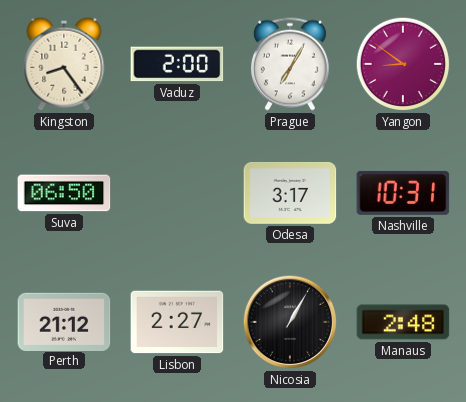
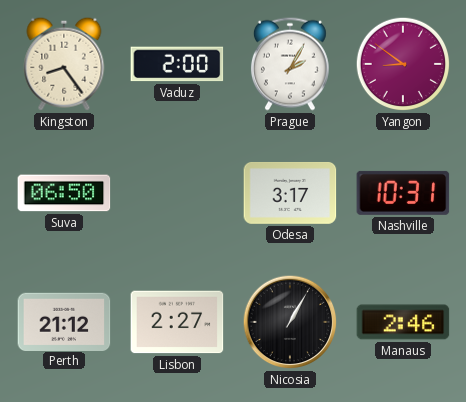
Prague: 7:05 -> 2:05
Manaus: 2:48 -> 2:46
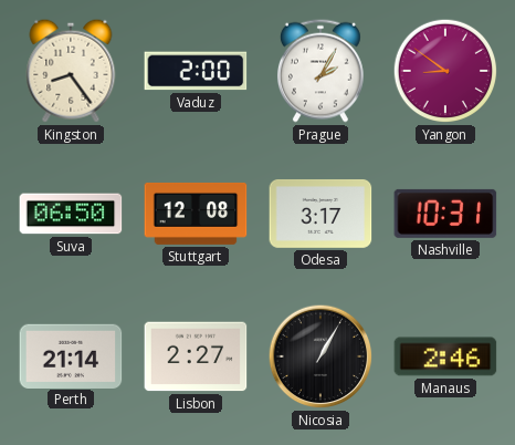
Stuttgart: none -> 12:08
Perth: 21:12 -> 21:14
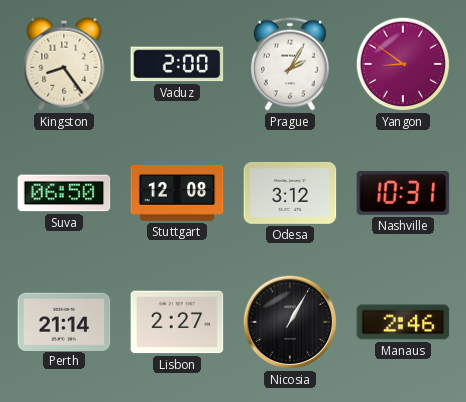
Odesa: 3:17 -> 3:12
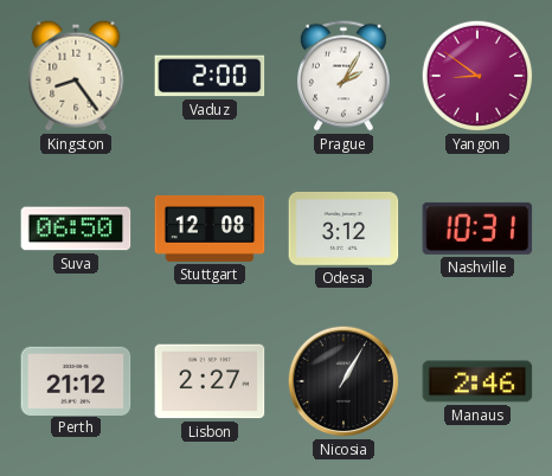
Perth: 21:14 -> 21:12
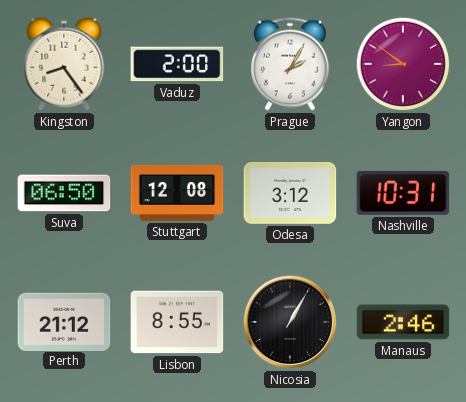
Lisbon: 2:27 -> 8:55
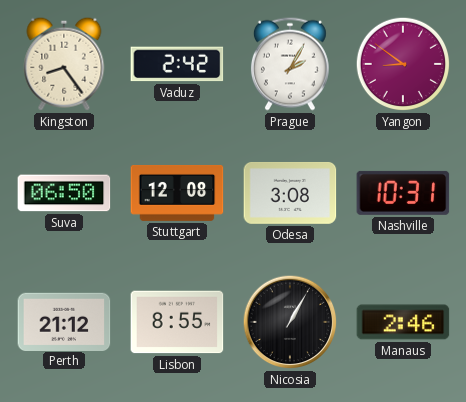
Vaduz: 2:00 -> 2:42
Odesa: 3:12 -> 3:08
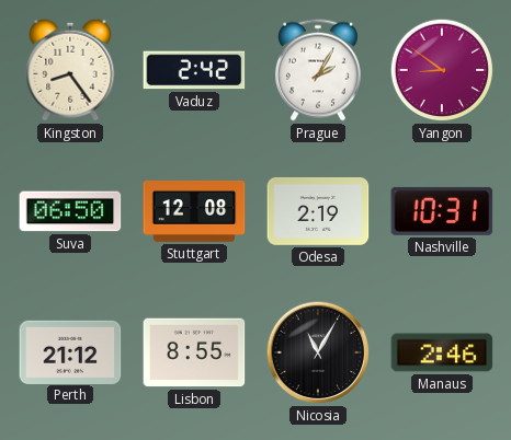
Odesa: 3:08 -> 2:19
Nicosia: 1:05 -> 11:05
